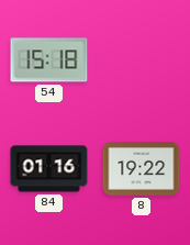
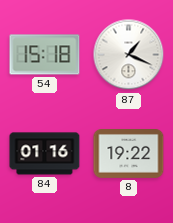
87: none -> 1:19
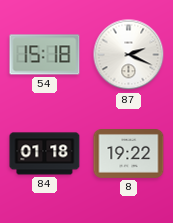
87: 1:19 -> 2:19
84: 01:16 -> 01:18
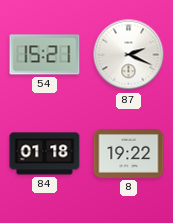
54: 15:18 -> 15:21
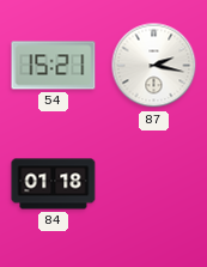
87: 2:19 -> 2:17
8: 19:22 -> none
